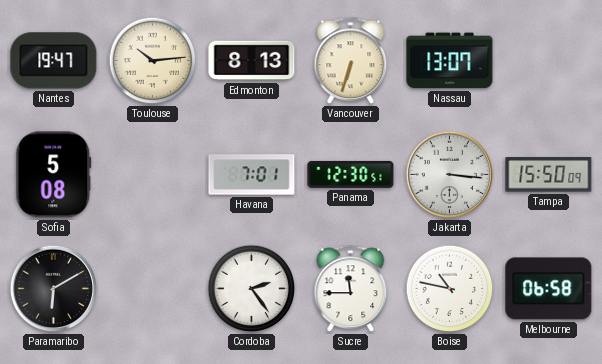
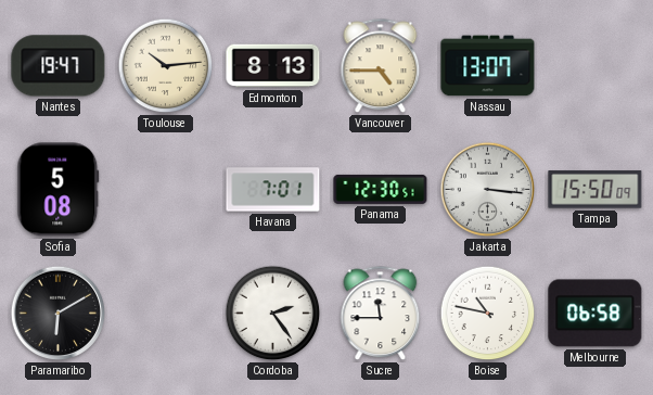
Vancouver: 6:33 -> 4:45
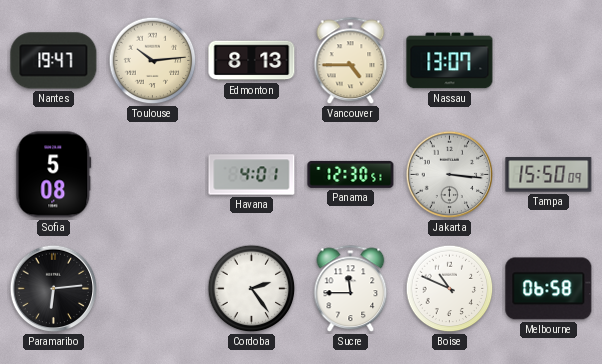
Havana: 7:01 -> 4:01
Paramaribo: 6:10 -> 6:14
Boise: 10:47 -> 10:49
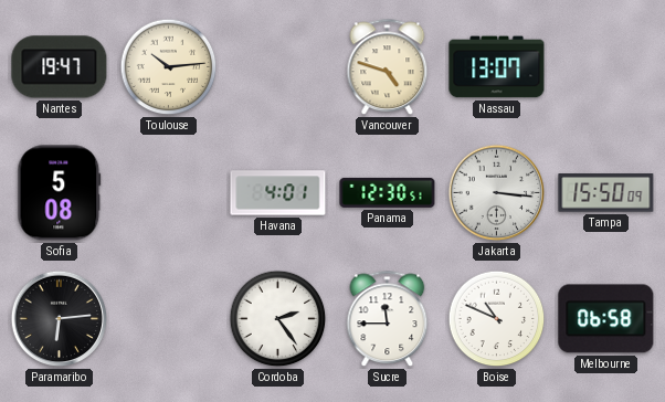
Edmonton: 8:13 -> none
Vancouver: 4:45 -> 4:48
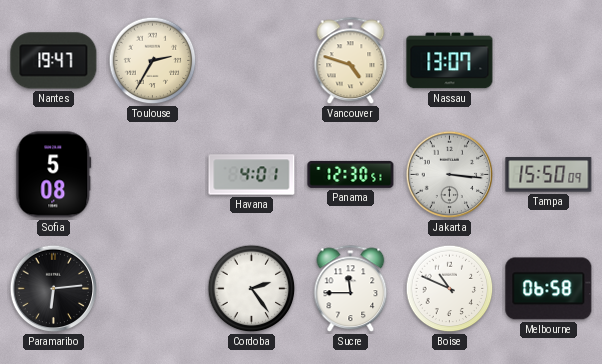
Toulouse: 10:14 -> 2:35
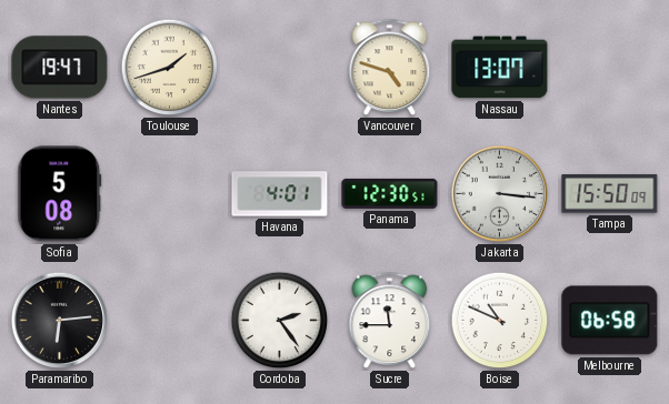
Toulouse: 2:35 -> 1:42
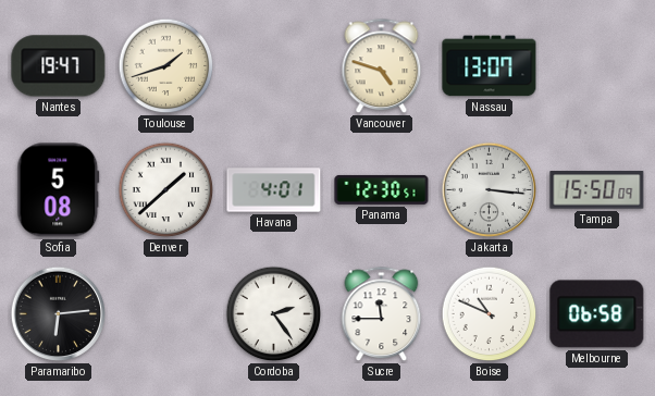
Denver: none -> 1:38
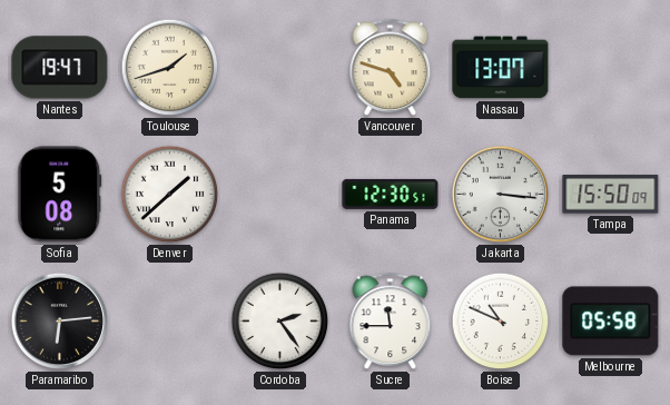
Havana: 4:01 -> none
Melbourne: 06:58 -> 05:58
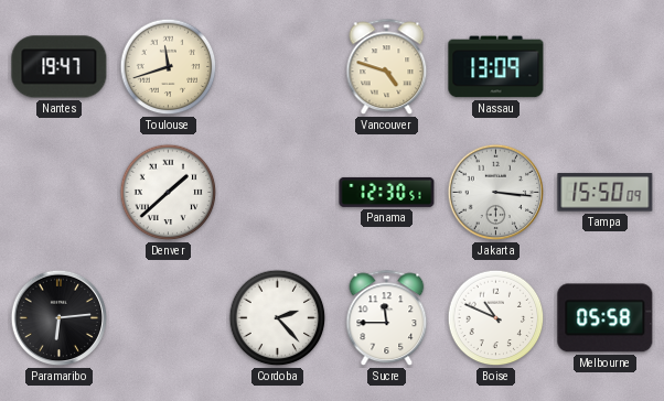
Toulouse: 1:42 -> 11:42
Nassau: 13:07 -> 13:09
Sofia: 5:08 -> none
Cordoba: 2:24 -> 2:23
